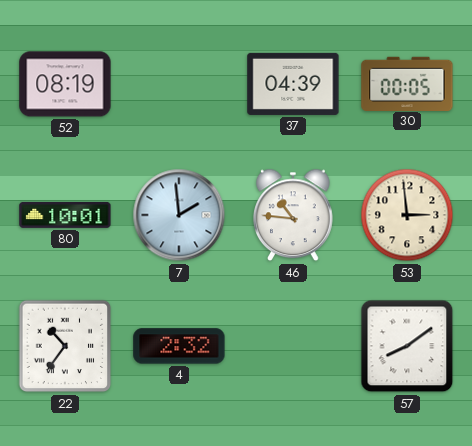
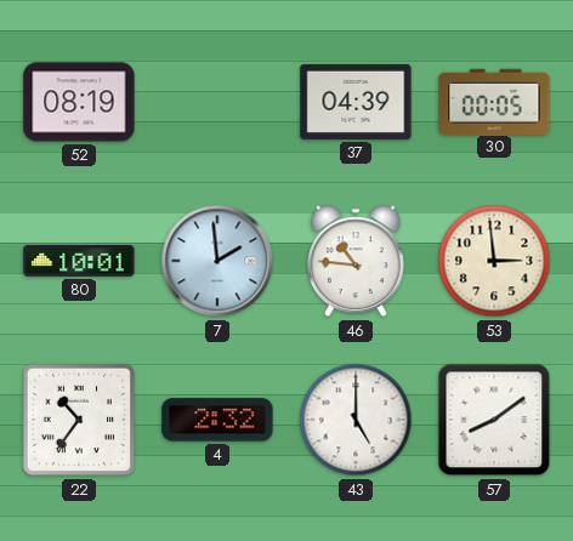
43: none -> 5:00
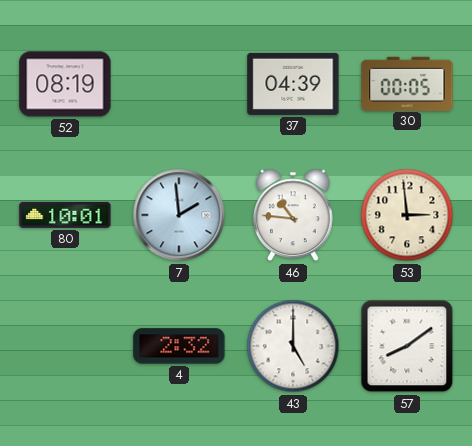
22: 10:36 -> none
